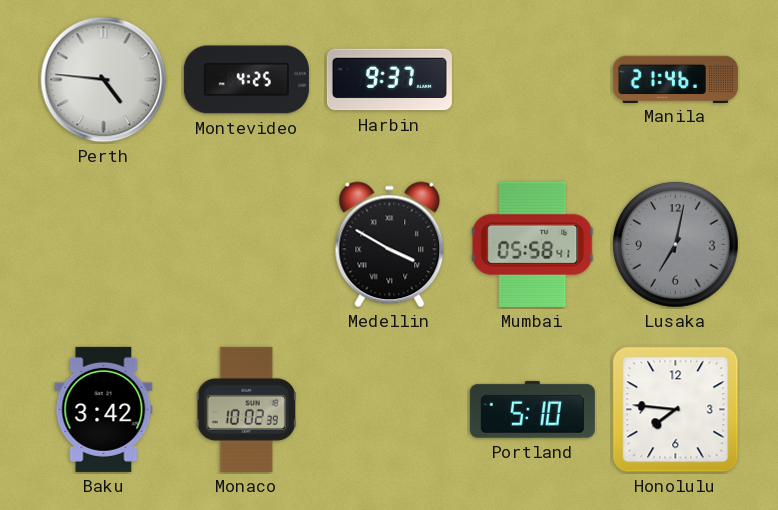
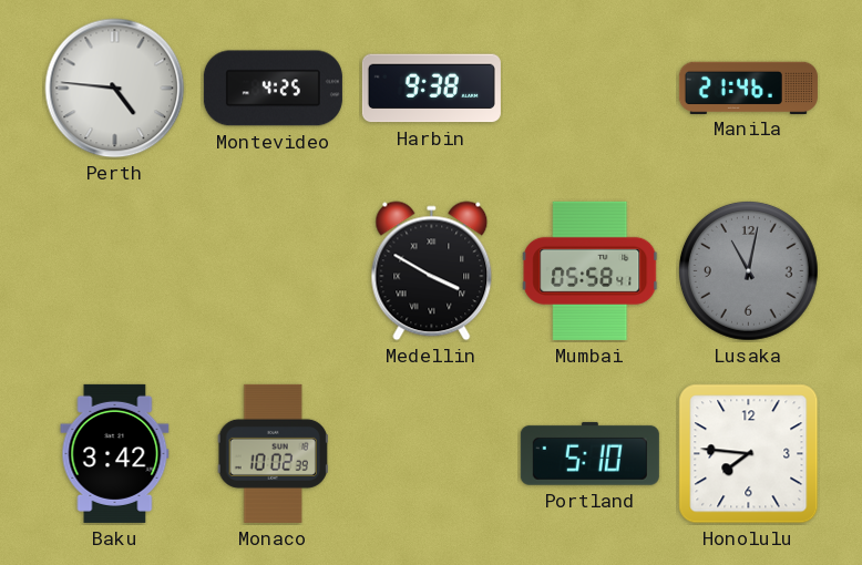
Harbin: 9:37 -> 9:38
Lusaka: 7:02 -> 11:02
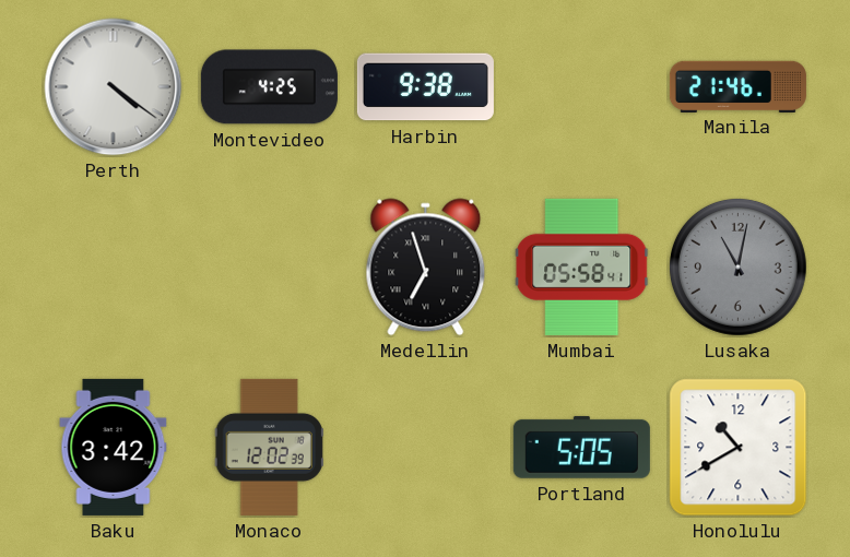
Perth: 4:46 -> 4:21
Medellin: 3:50 -> 6:57
Monaco: 10:02 -> 12:02
Portland: 5:10 -> 5:05
Honolulu: 7:46 -> 10:40
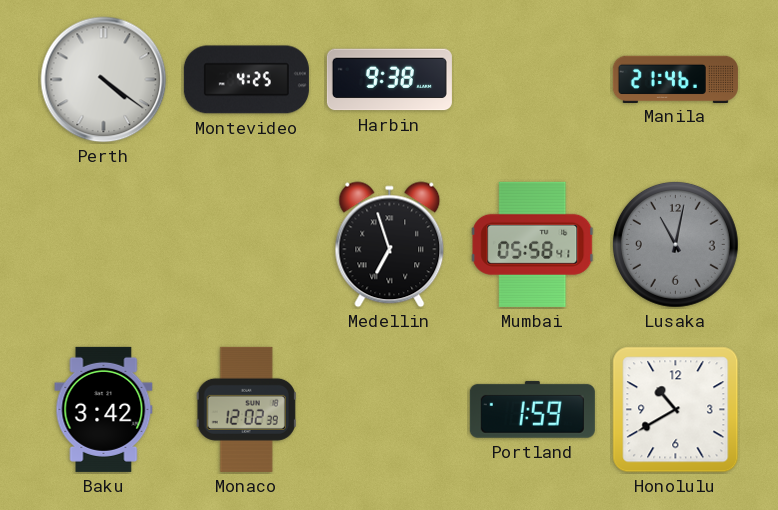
Portland: 5:05 -> 1:59
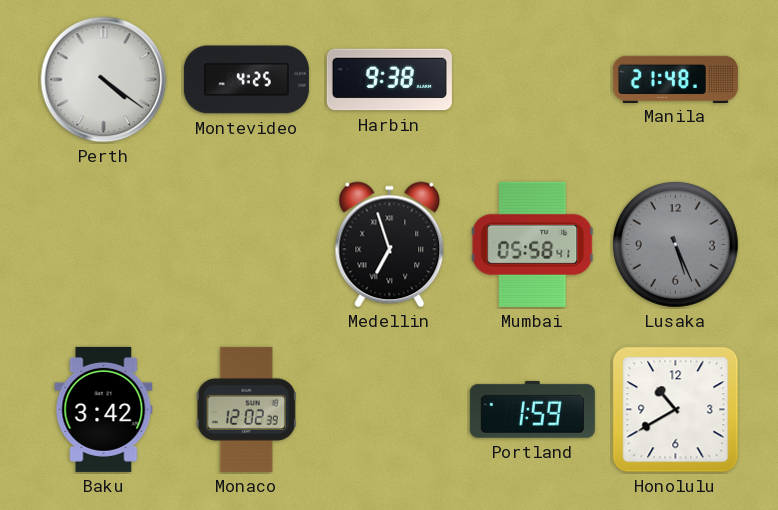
Manila: 21:46 -> 21:48
Lusaka: 11:02 -> 5:26
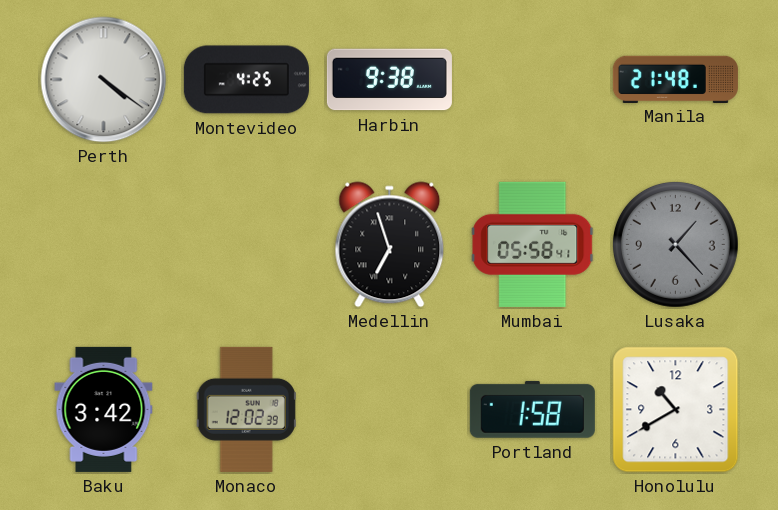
Lusaka: 5:26 -> 1:23
Portland: 1:59 -> 1:58
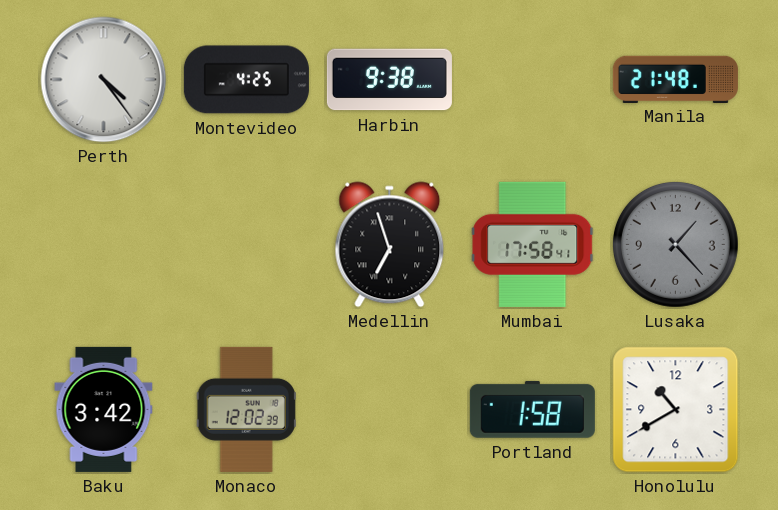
Perth: 4:21 -> 4:24
Mumbai: 05:58 -> 17:58
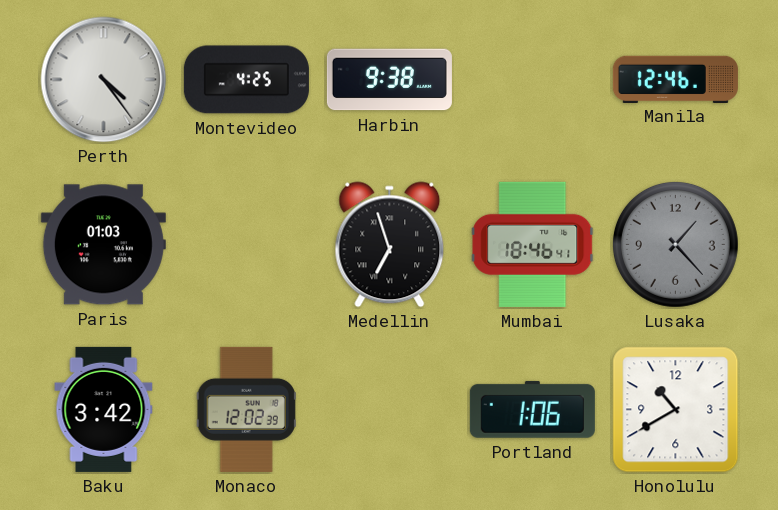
Manila: 21:48 -> 12:46
Paris: none -> 01:03
Mumbai: 17:58 -> 18:46
Portland: 1:58 -> 1:06
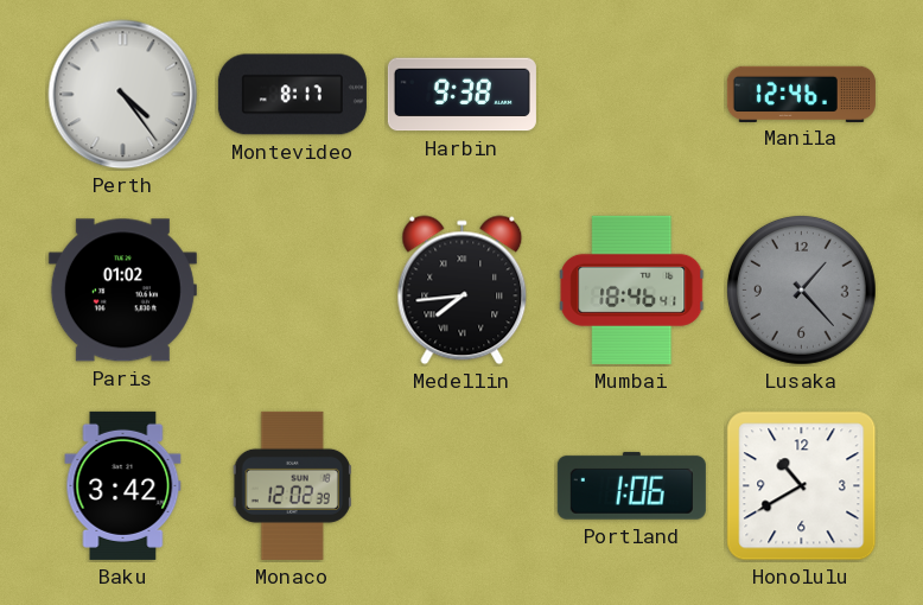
Montevideo: 4:25 -> 8:17
Paris: 01:03 -> 01:02
Medellin: 6:57 -> 7:44
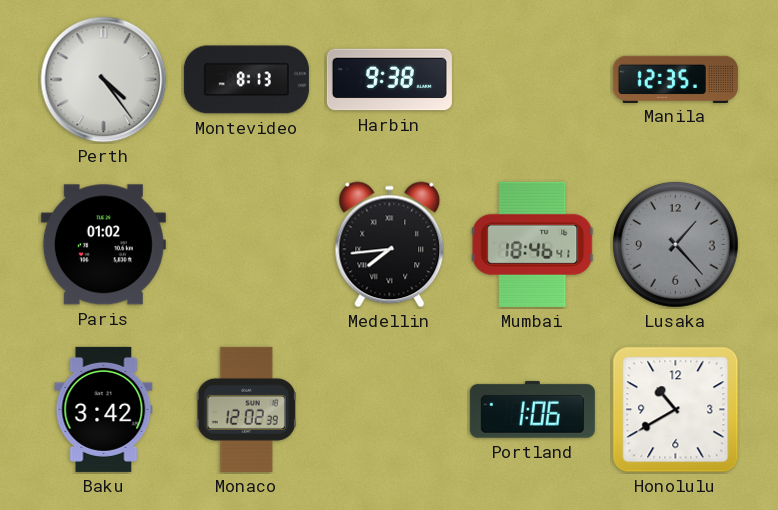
Montevideo: 8:17 -> 8:13
Manila: 12:46 -> 12:35
